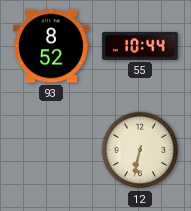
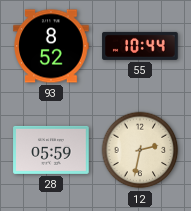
28: none -> 05:59
12: 6:32 -> 2:32
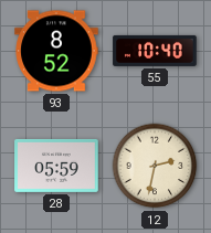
55: 10:44 -> 10:40
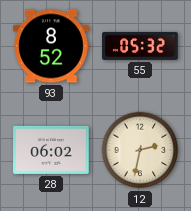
55: 10:40 -> 05:32
28: 05:59 -> 06:02
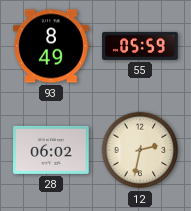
93: 8:52 -> 8:49
55: 05:32 -> 05:59
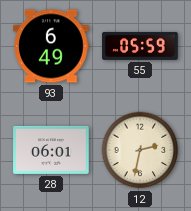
93: 8:49 -> 6:49
28: 06:02 -> 06:01
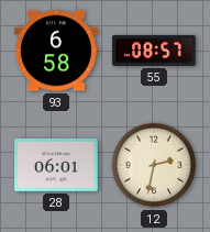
93: 6:49 -> 6:58
55: 05:59 -> 08:57
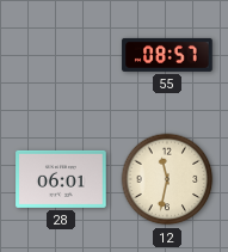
93: 6:58 -> none
12: 2:32 -> 11:32
